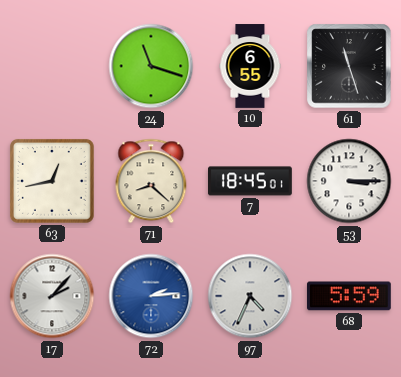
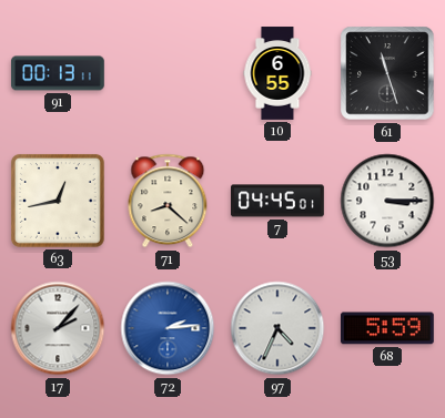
91: none -> 00:13
24: 11:18 -> none
7: 18:45 -> 04:45
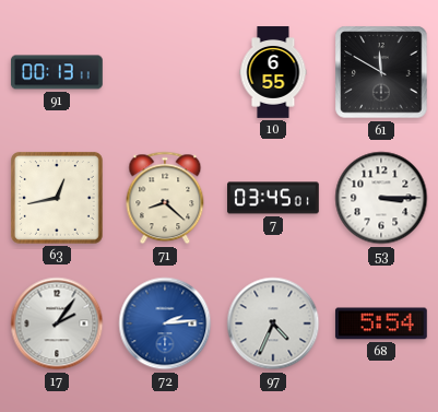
61: 11:27 -> 11:50
7: 04:45 -> 03:45
17: 2:07 -> 2:06
68: 5:59 -> 5:54
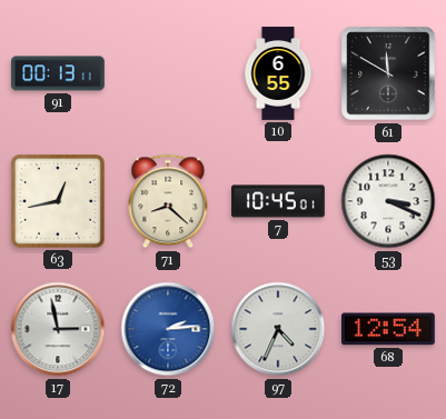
7: 03:45 -> 10:45
53: 3:15 -> 3:19
17: 2:06 -> 2:58
68: 5:54 -> 12:54
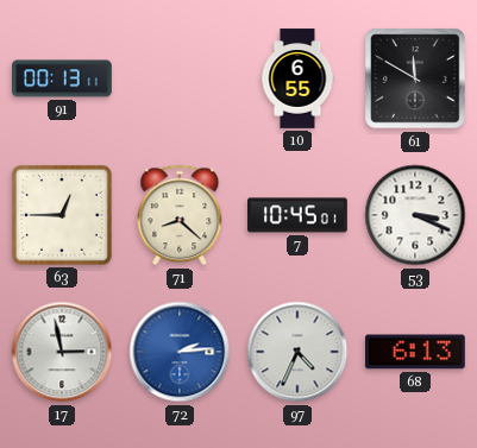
63: 12:43 -> 12:45
68: 12:54 -> 6:13
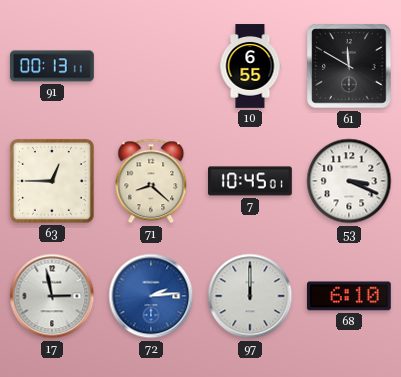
97: 4:34 -> 12:00
68: 6:13 -> 6:10
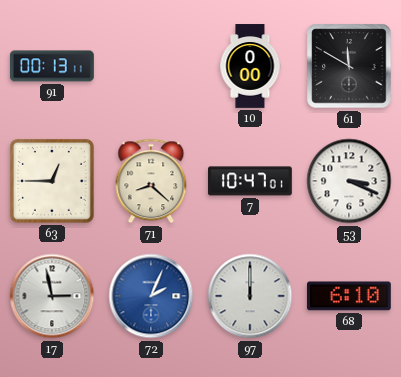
10: 6:55 -> 0:00
7: 10:45 -> 10:47
72: 2:14 -> 2:04
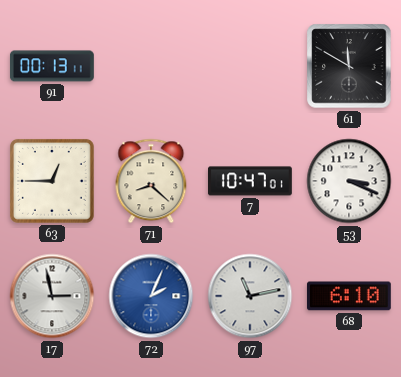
10: 0:00 -> none
97: 12:00 -> 11:13
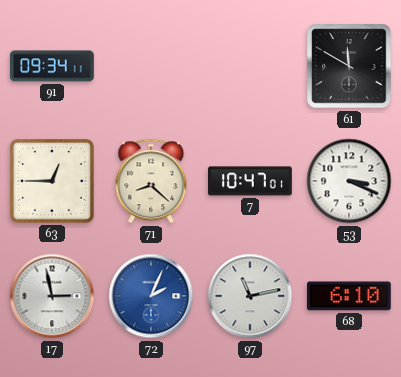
91: 00:13 -> 09:34
